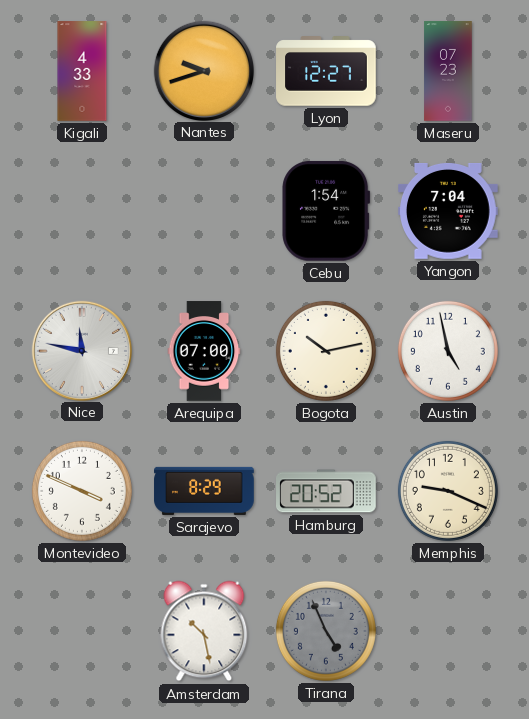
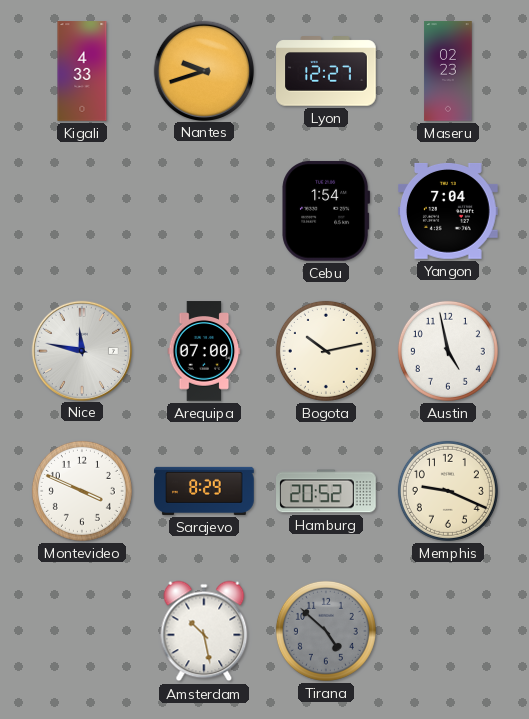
Maseru: 07:23 -> 02:23
Tirana: 4:56 -> 4:52
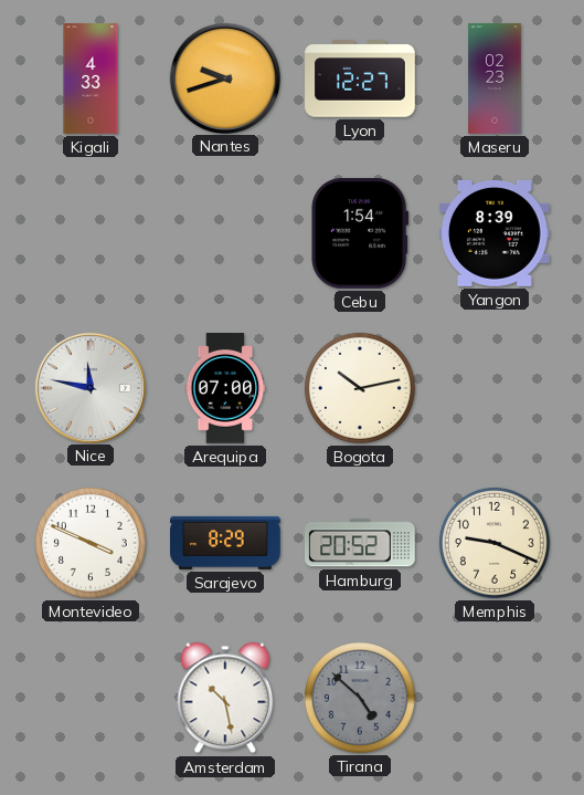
Yangon: 7:04 -> 8:39
Austin: 4:58 -> none
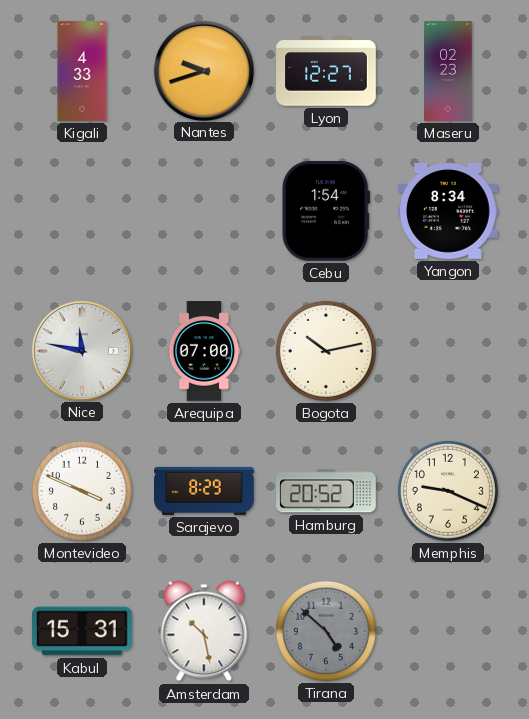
Yangon: 8:39 -> 8:34
Kabul: none -> 15:31
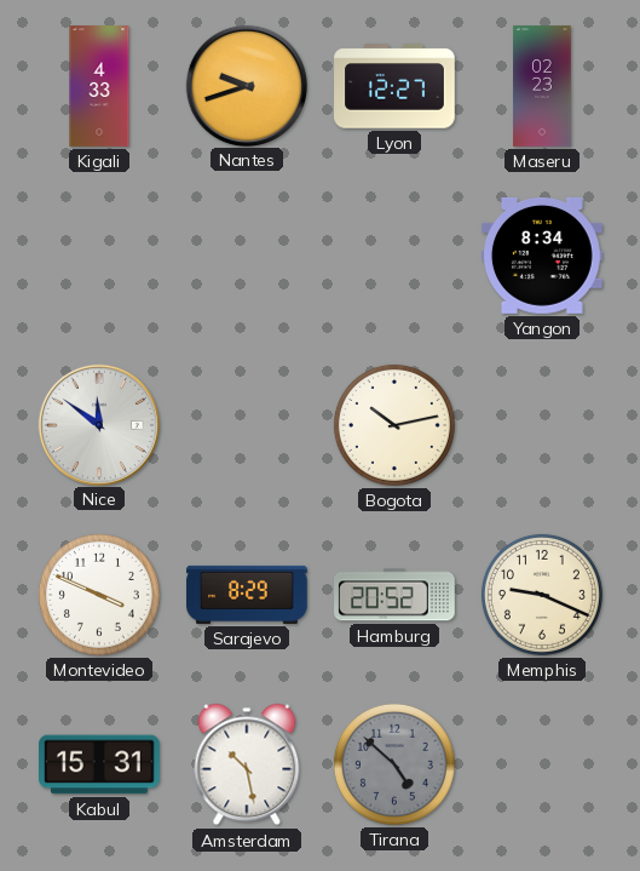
Cebu: 1:54 -> none
Nice: 11:47 -> 11:51
Arequipa: 07:00 -> none
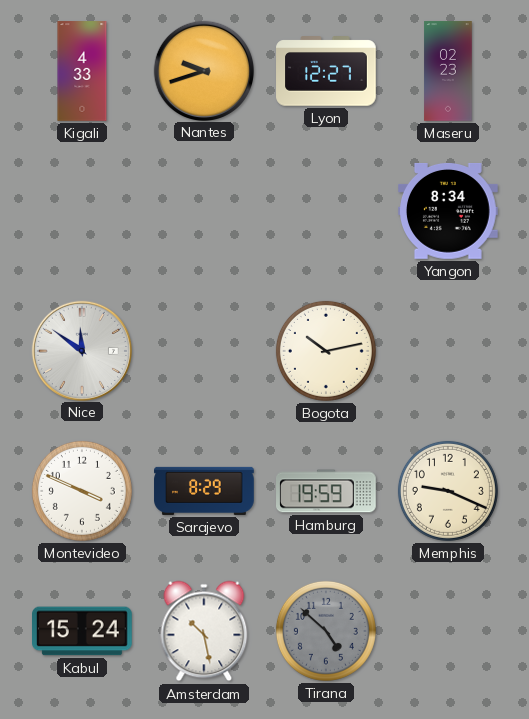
Hamburg: 20:52 -> 19:59
Kabul: 15:31 -> 15:24
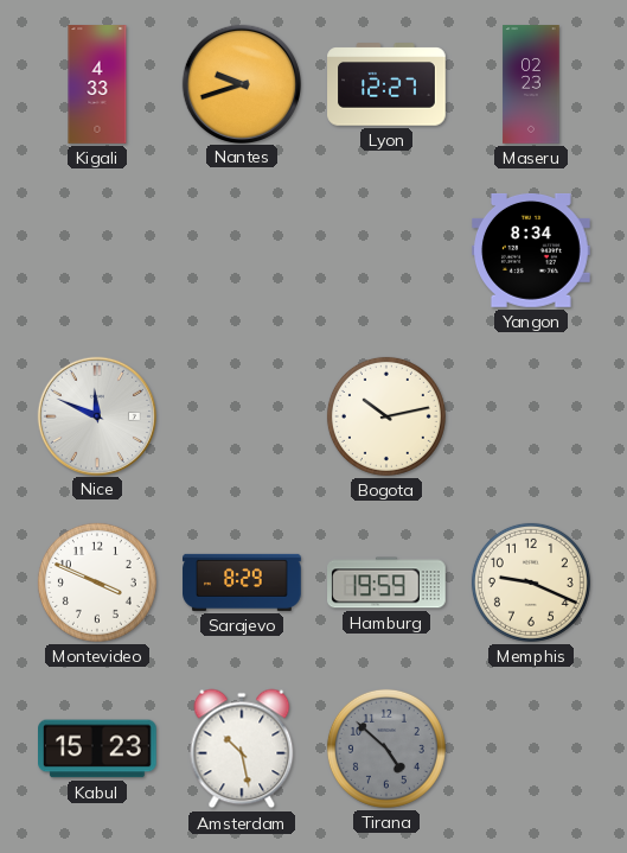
Nice: 11:51 -> 11:49
Kabul: 15:24 -> 15:23
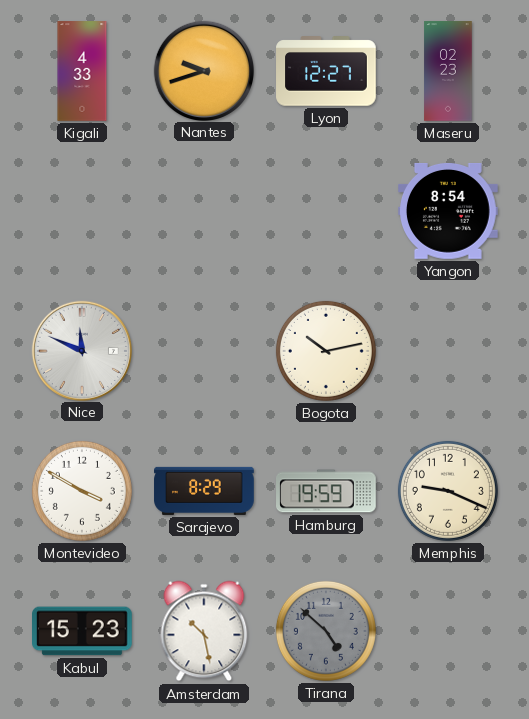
Yangon: 8:34 -> 8:54
Montevideo: 3:49 -> 3:50
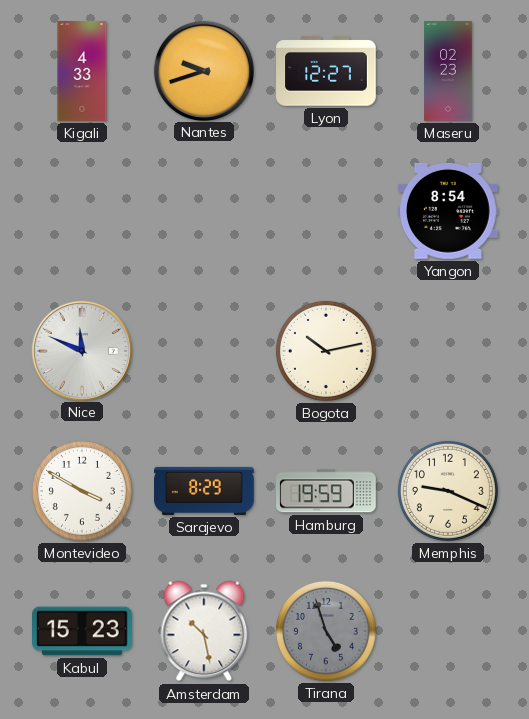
Tirana: 4:52 -> 4:57
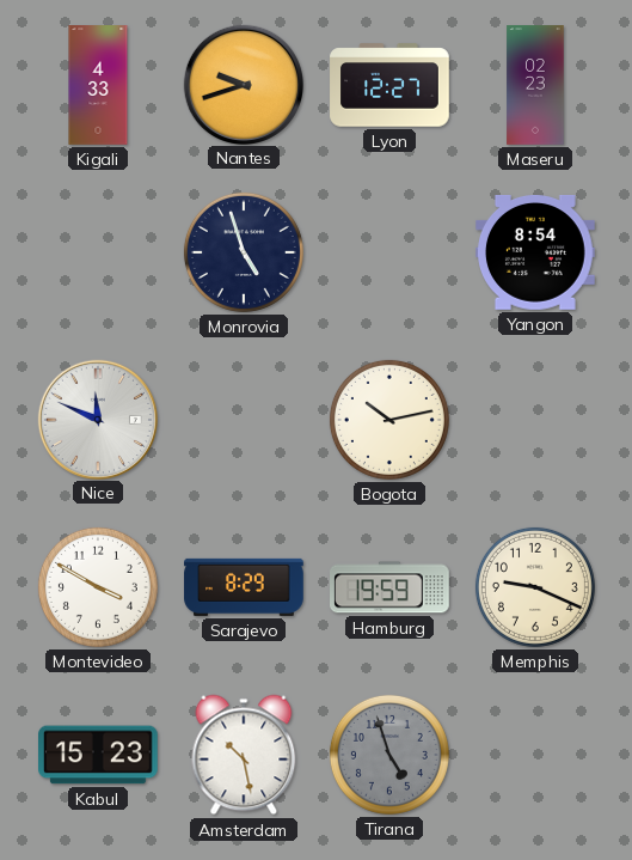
Monrovia: none -> 4:57
